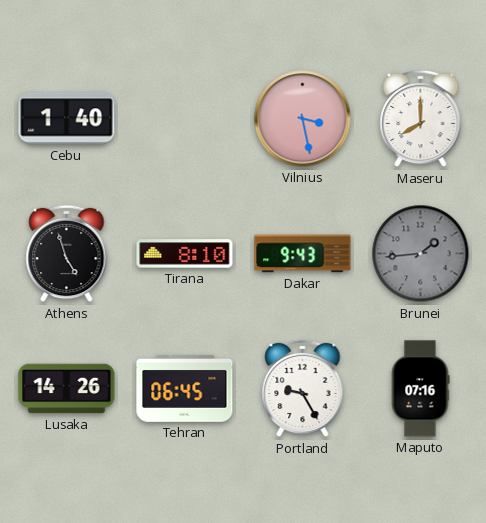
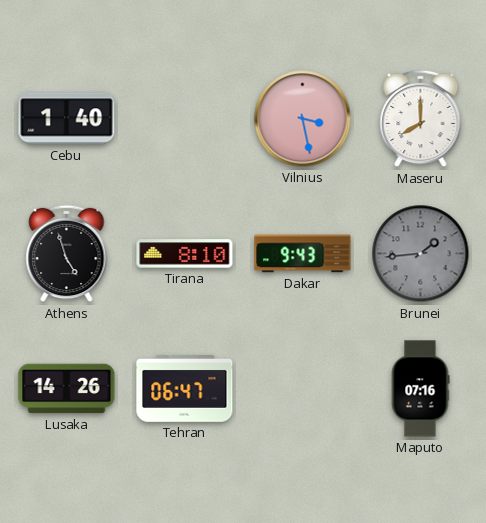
Tehran: 06:45 -> 06:47
Portland: 9:25 -> none
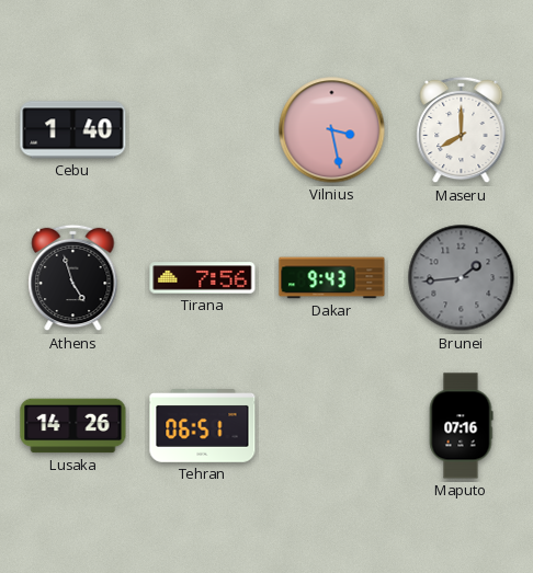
Tirana: 8:10 -> 7:56
Tehran: 06:47 -> 06:51
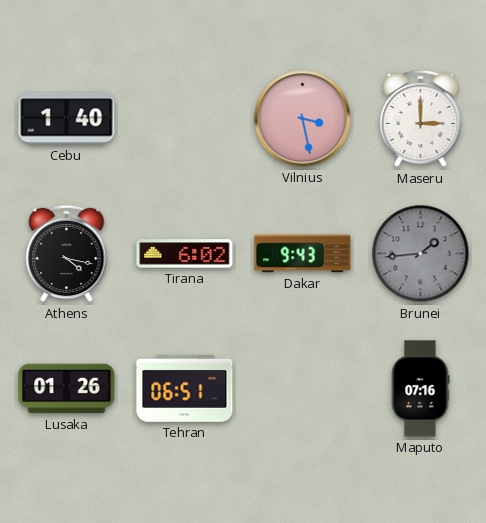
Maseru: 8:00 -> 3:00
Athens: 4:57 -> 4:17
Tirana: 7:56 -> 6:02
Lusaka: 14:26 -> 01:26
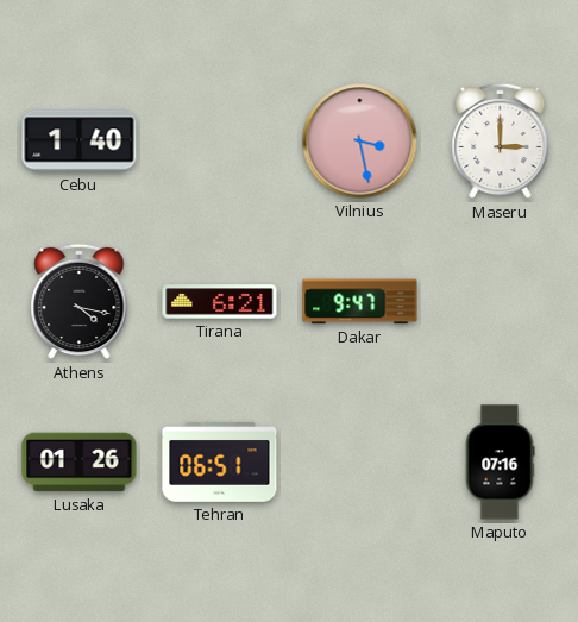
Tirana: 6:02 -> 6:21
Dakar: 9:43 -> 9:47
Brunei: 1:44 -> none
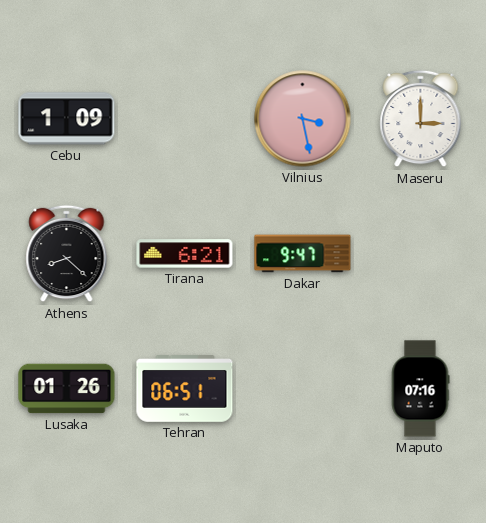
Cebu: 1:40 -> 1:09
Athens: 4:17 -> 8:22
